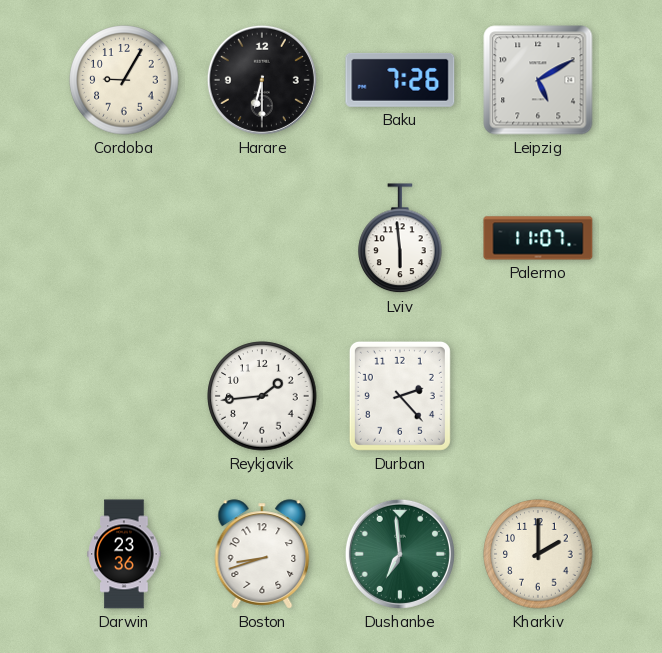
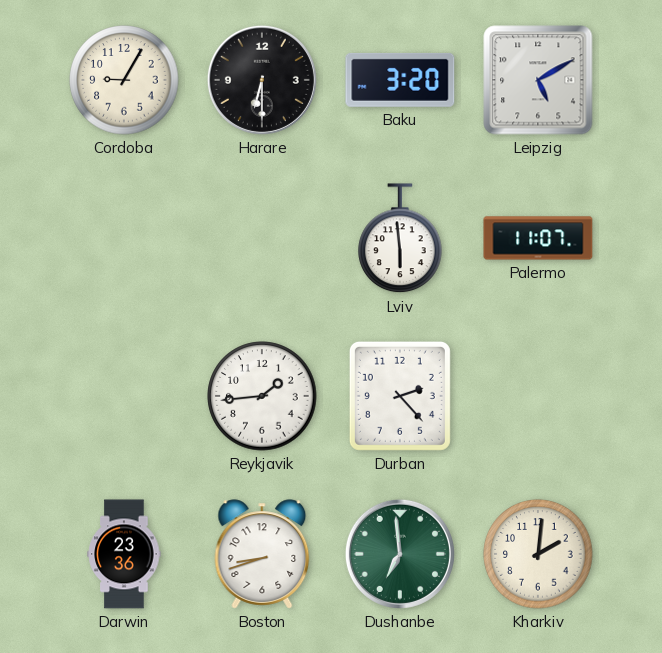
Baku: 7:26 -> 3:20
Kharkiv: 2:00 -> 2:01
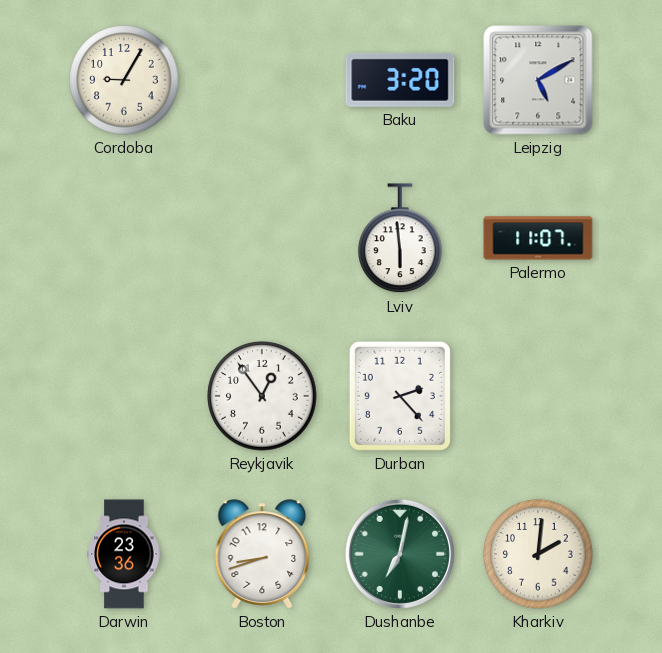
Harare: 6:30 -> none
Reykjavik: 1:44 -> 12:54
Dushanbe: 6:59 -> 7:02
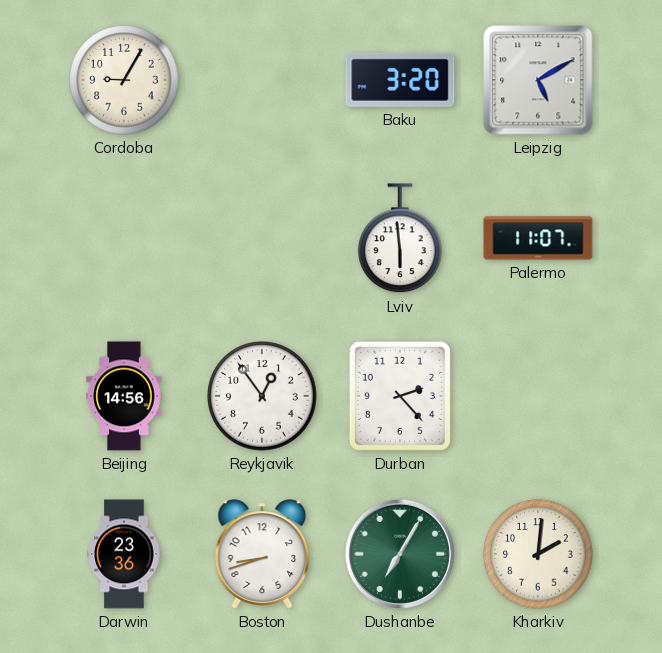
Beijing: none -> 14:56
Dushanbe: 7:02 -> 7:05
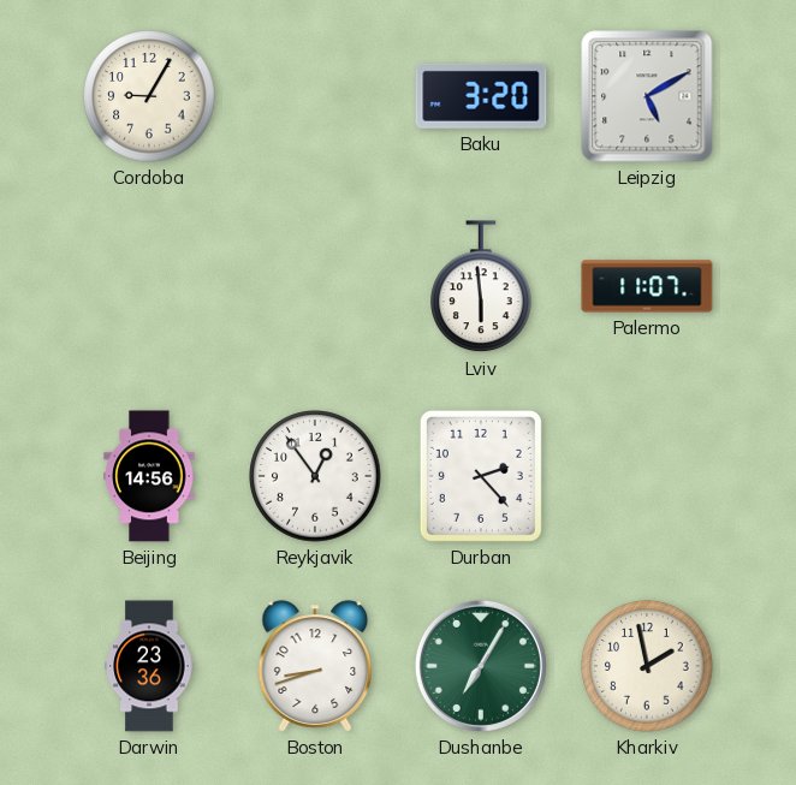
Kharkiv: 2:01 -> 1:58
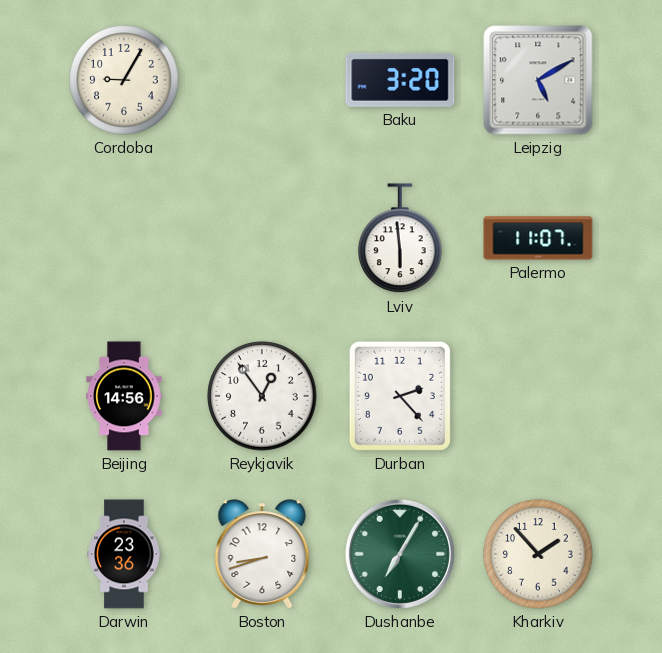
Kharkiv: 1:58 -> 1:53
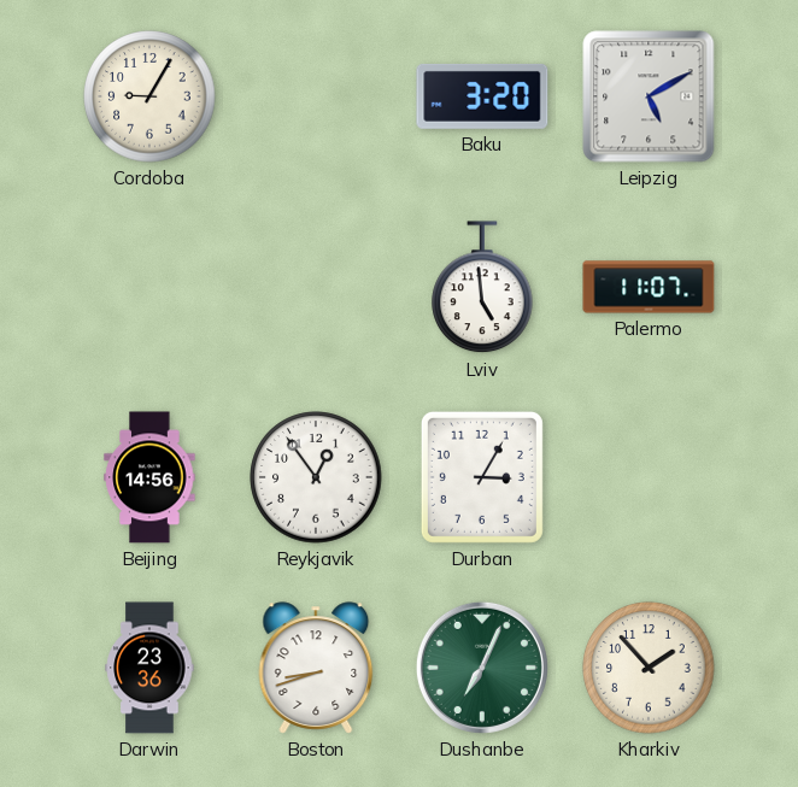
Lviv: 5:59 -> 4:59
Durban: 2:23 -> 3:05
Dushanbe: 7:05 -> 7:04
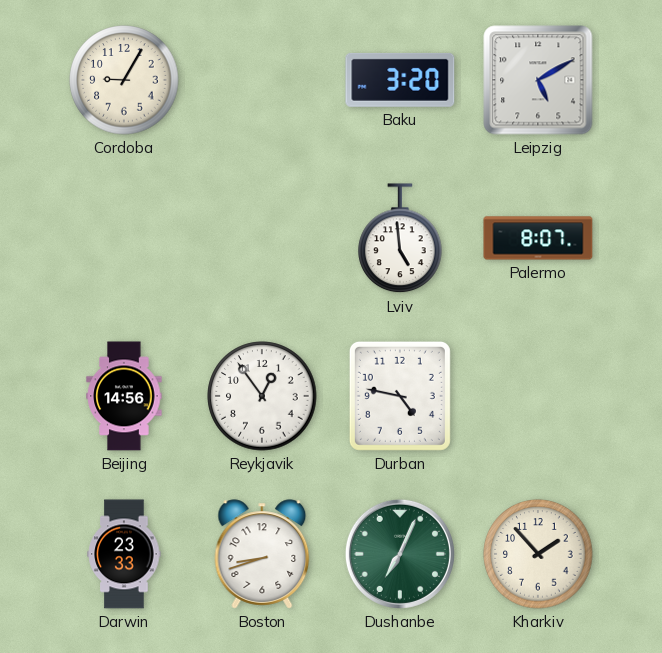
Palermo: 11:07 -> 8:07
Durban: 3:05 -> 4:47
Darwin: 23:36 -> 23:33
